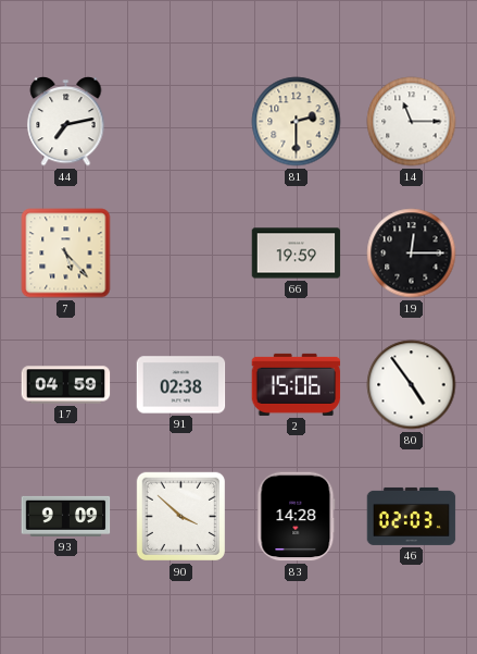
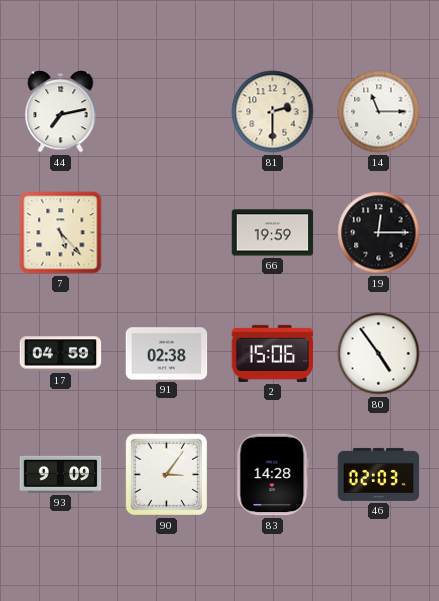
90: 3:52 -> 3:06
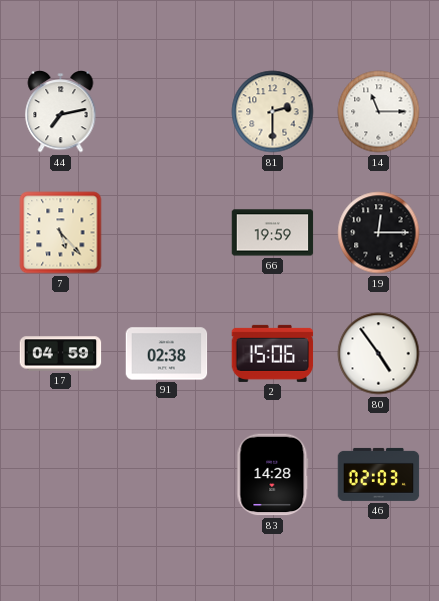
93: 9:09 -> none
90: 3:06 -> none
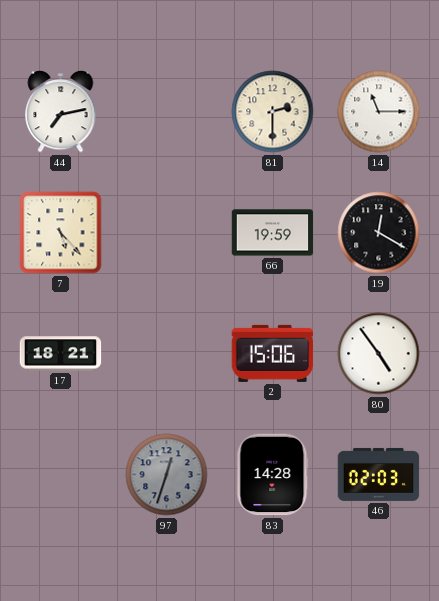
19: 12:15 -> 12:20
17: 04:59 -> 18:21
91: 02:38 -> none
97: none -> 12:33
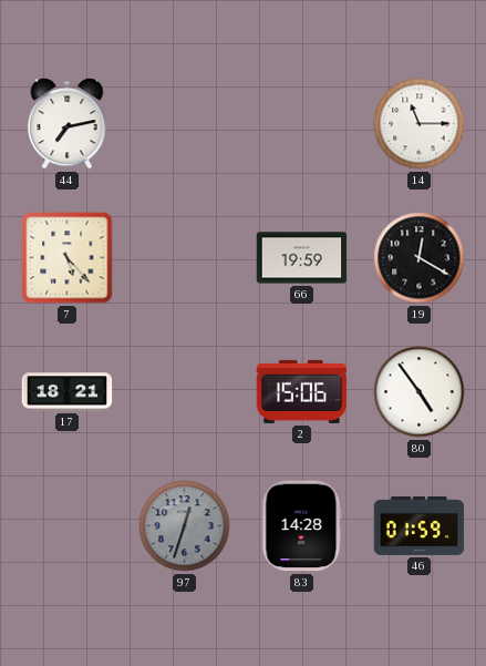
81: 2:30 -> none
46: 02:03 -> 01:59
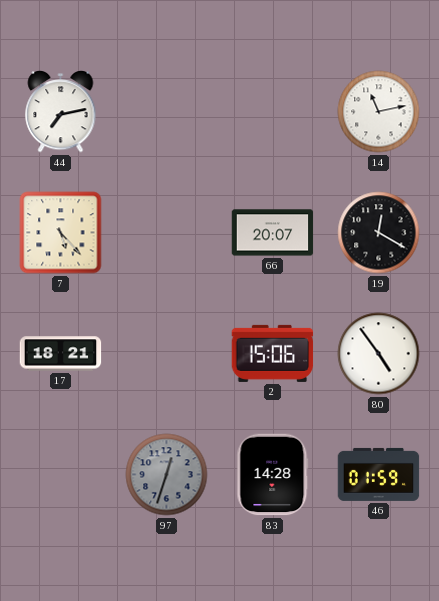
14: 11:15 -> 11:13
66: 19:59 -> 20:07
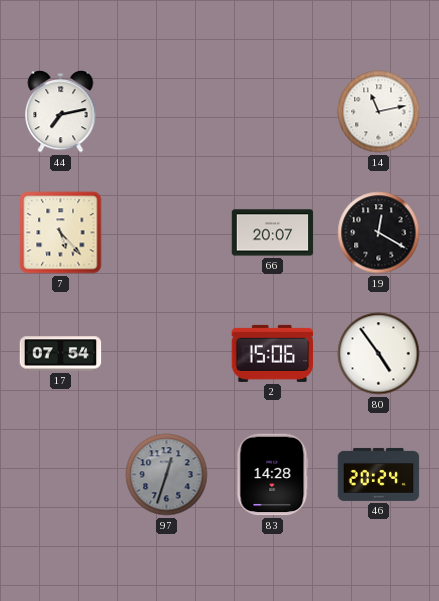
17: 18:21 -> 07:54
46: 01:59 -> 20:24
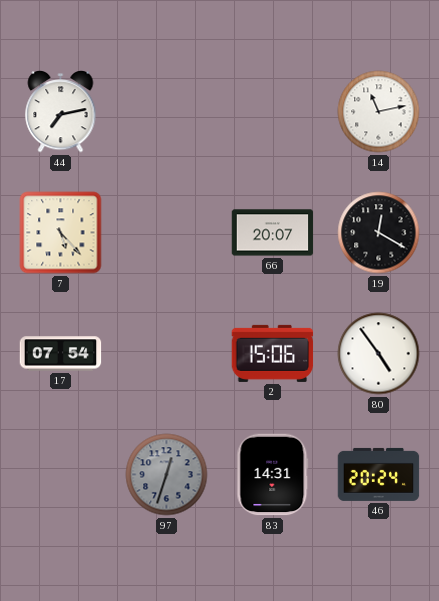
83: 14:28 -> 14:31
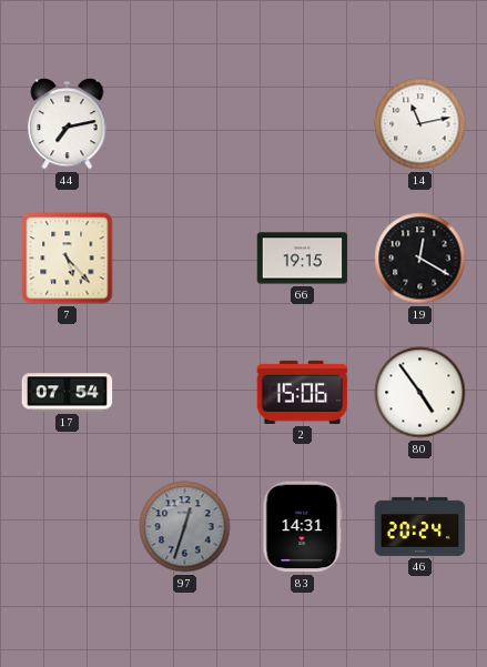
66: 20:07 -> 19:15
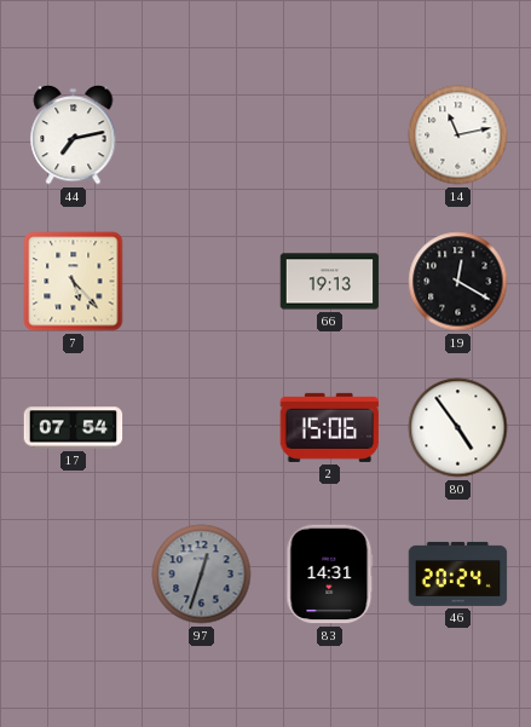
66: 19:15 -> 19:13
